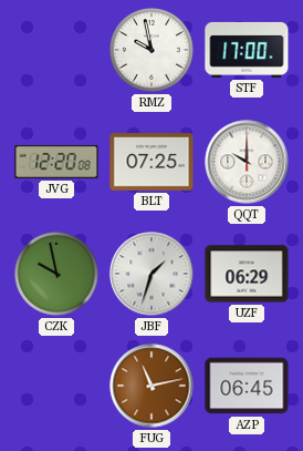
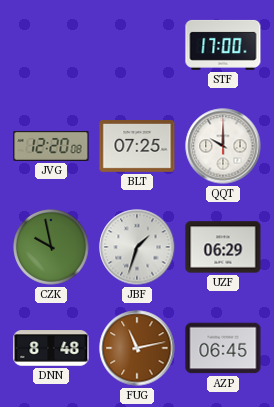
RMZ: 9:58 -> none
DNN: none -> 8:48
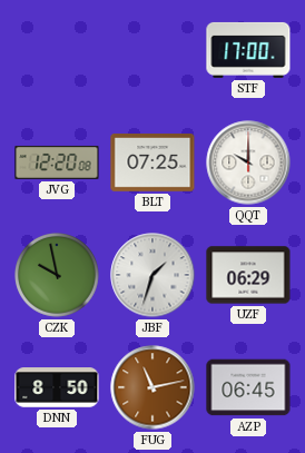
DNN: 8:48 -> 8:50
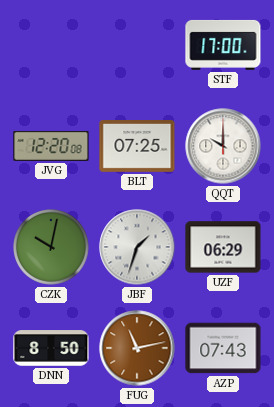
CZK: 9:58 -> 10:02
AZP: 06:45 -> 07:43
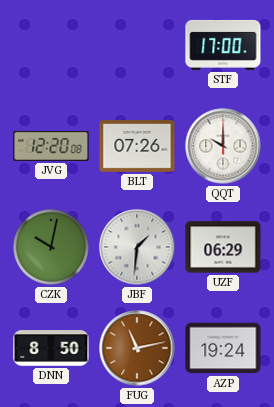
BLT: 07:25 -> 07:26
JBF: 1:33 -> 1:31
AZP: 07:43 -> 19:24
